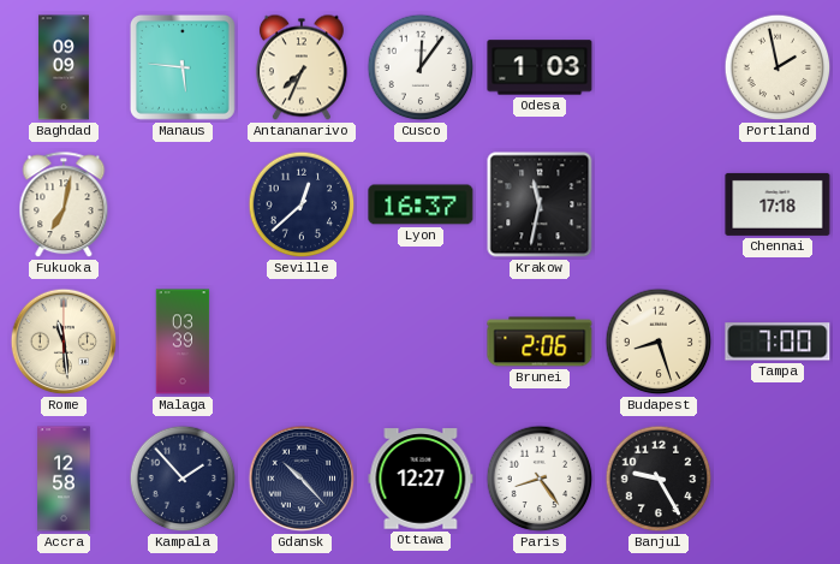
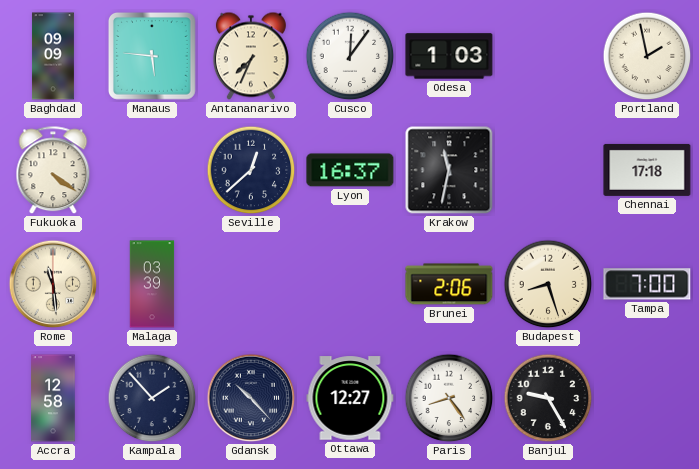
Fukuoka: 7:02 -> 4:21
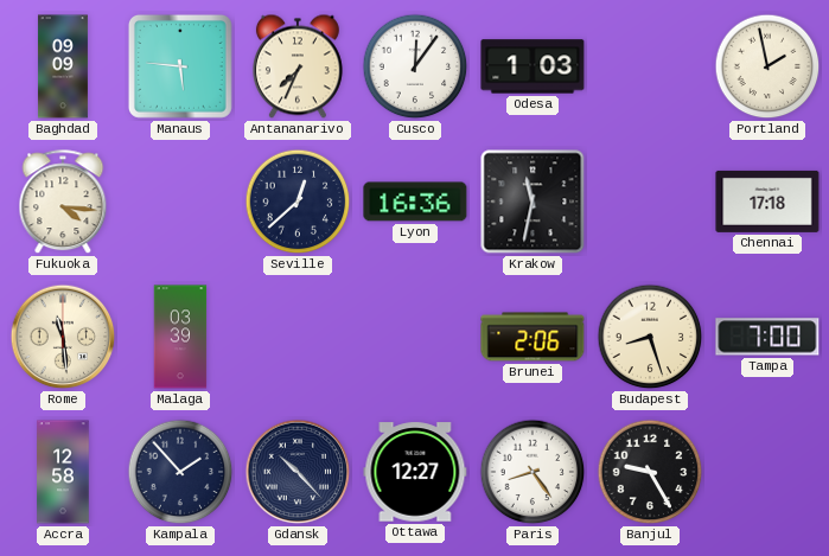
Fukuoka: 4:21 -> 4:16
Lyon: 16:37 -> 16:36
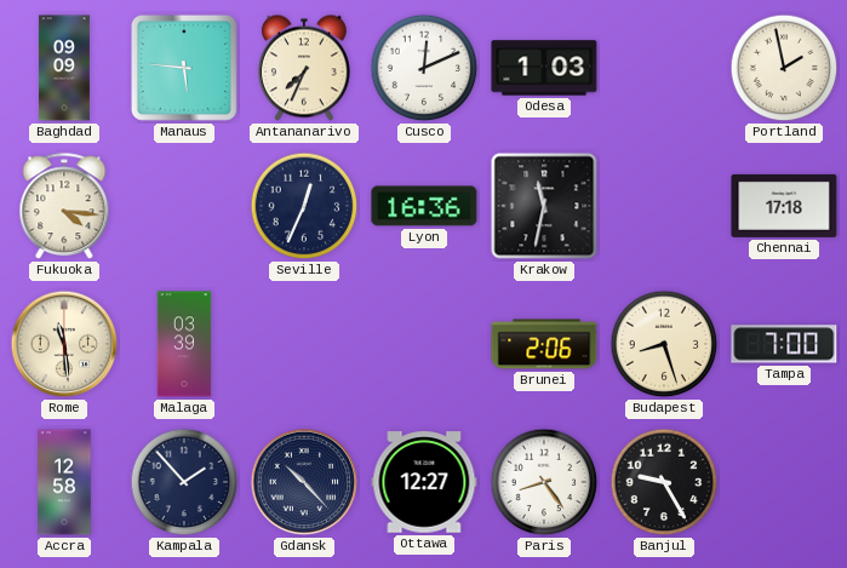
Cusco: 12:06 -> 12:11
Seville: 12:38 -> 12:34
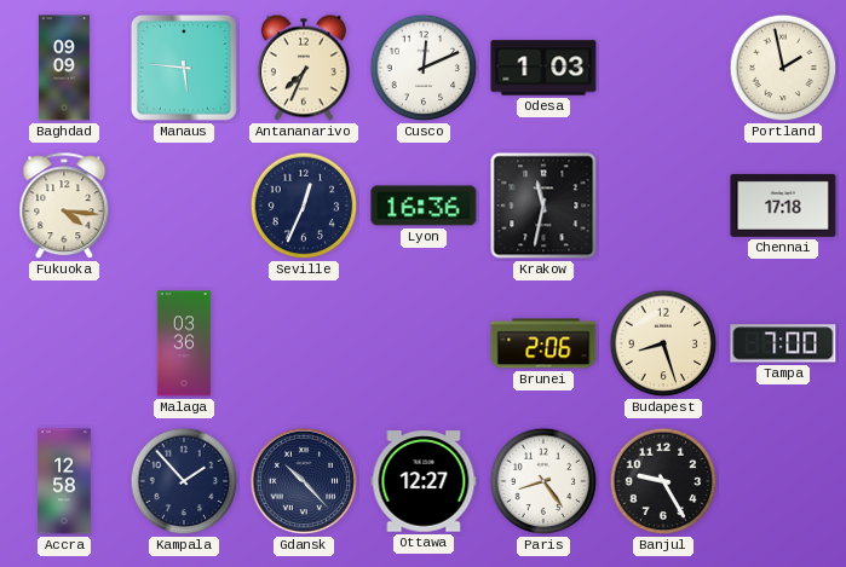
Rome: 11:29 -> none
Malaga: 03:39 -> 03:36
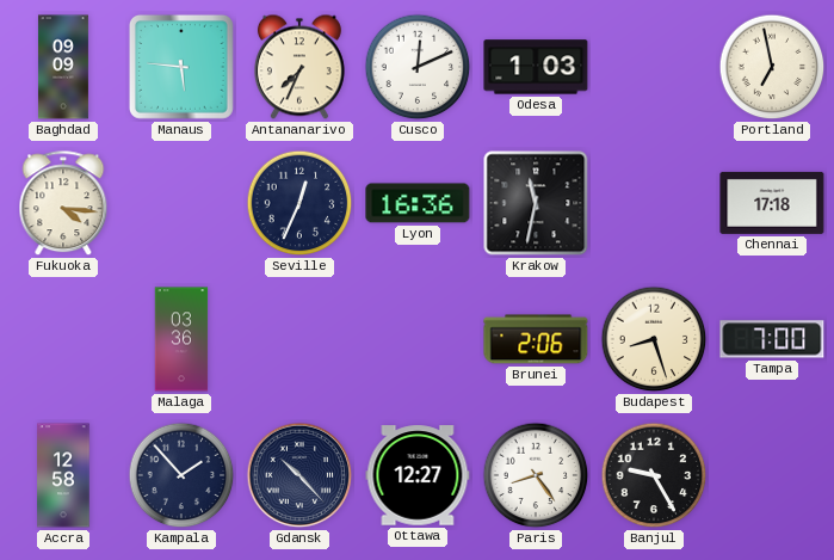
Portland: 1:58 -> 6:58
